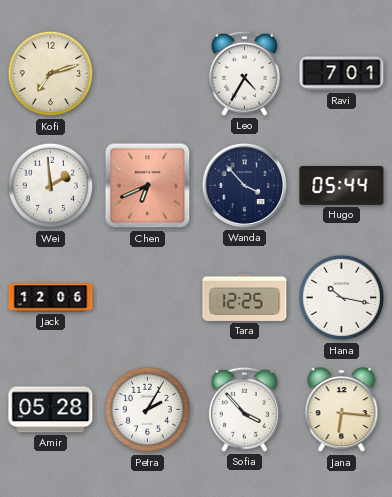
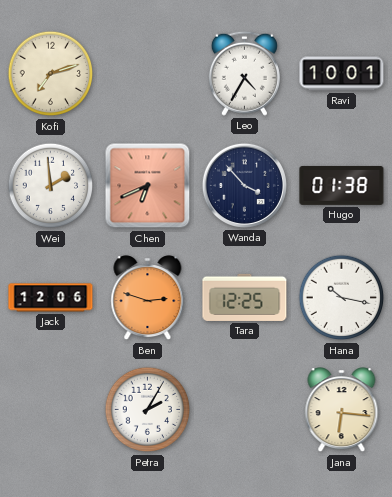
Ravi: 7:01 -> 10:01
Hugo: 05:44 -> 01:38
Ben: none -> 2:48
Amir: 05:28 -> none
Sofia: 3:53 -> none
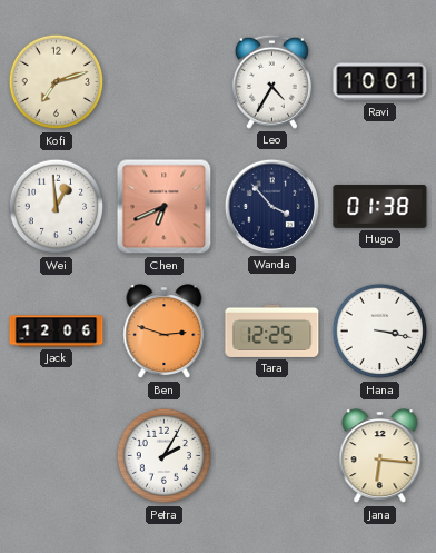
Wei: 1:59 -> 12:59
Hana: 10:17 -> 3:17
